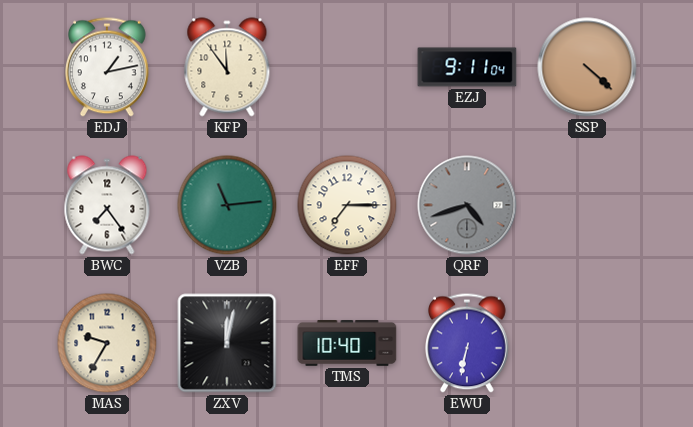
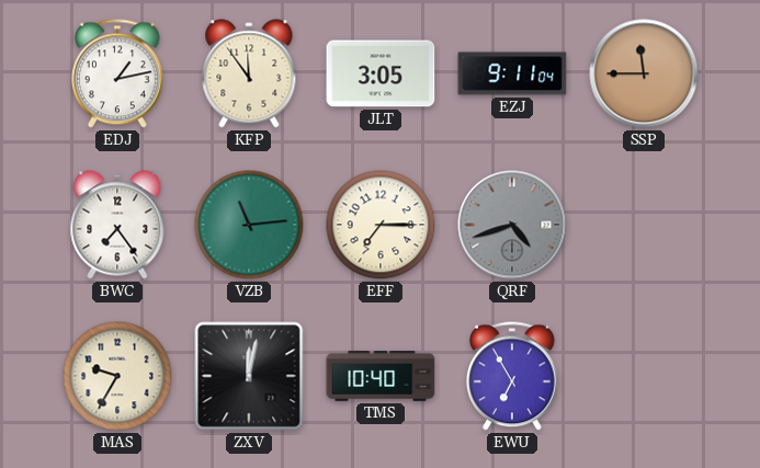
JLT: none -> 3:05
SSP: 4:22 -> 11:45
EWU: 6:32 -> 6:55
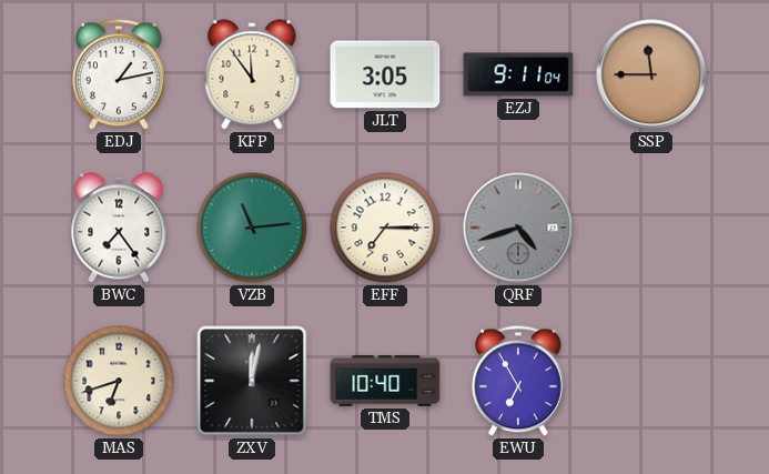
MAS: 9:35 -> 6:42
